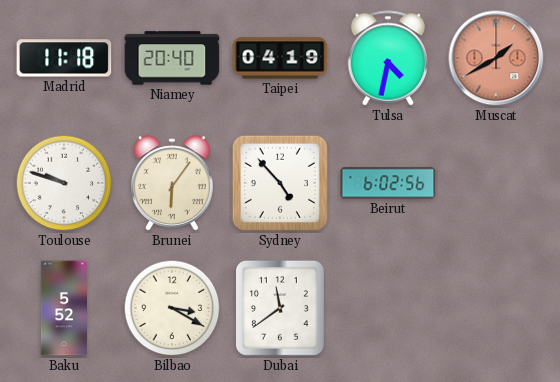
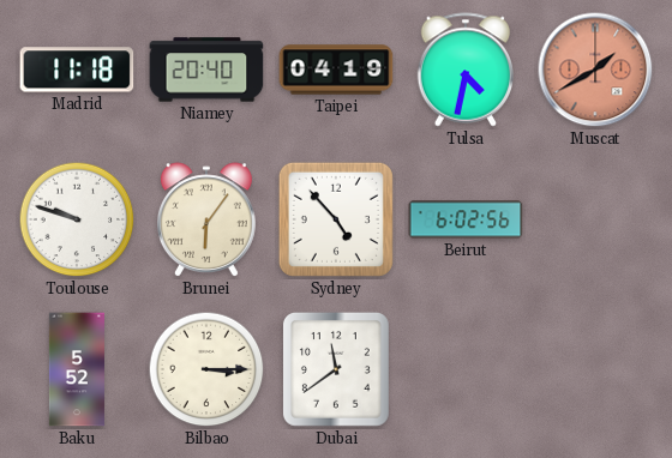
Bilbao: 3:20 -> 3:15
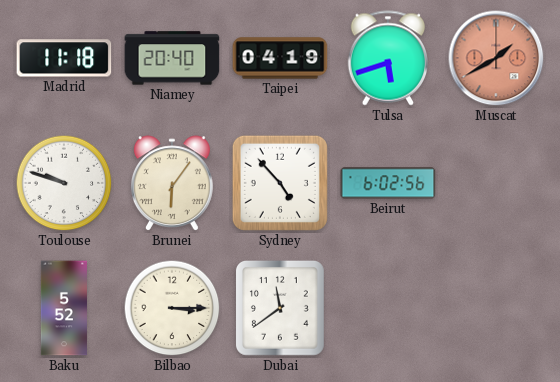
Tulsa: 4:32 -> 5:42
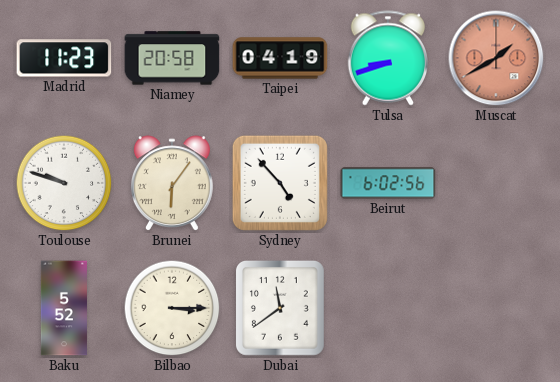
Madrid: 11:18 -> 11:23
Niamey: 20:40 -> 20:58
Tulsa: 5:42 -> 8:42
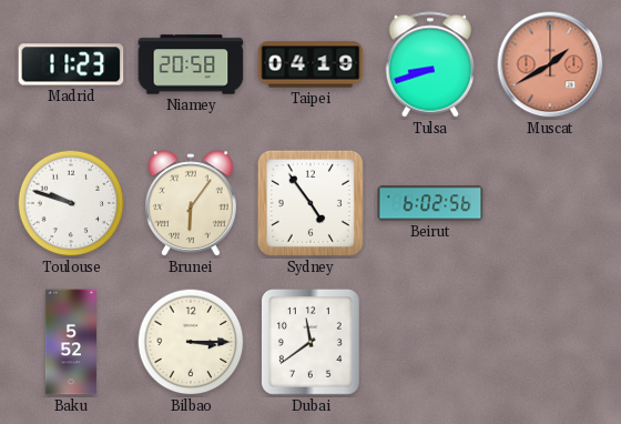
Sydney: 4:53 -> 4:54
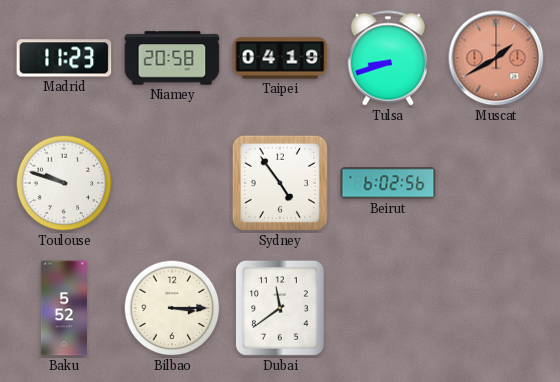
Brunei: 6:06 -> none
